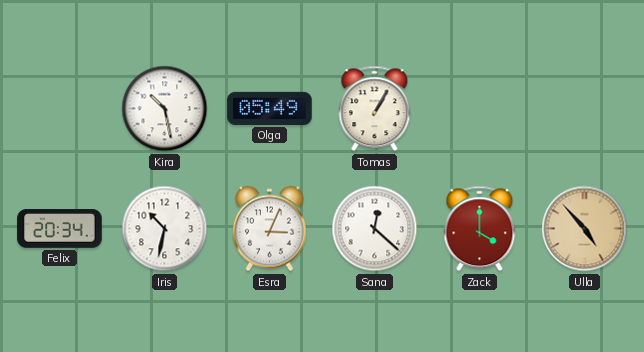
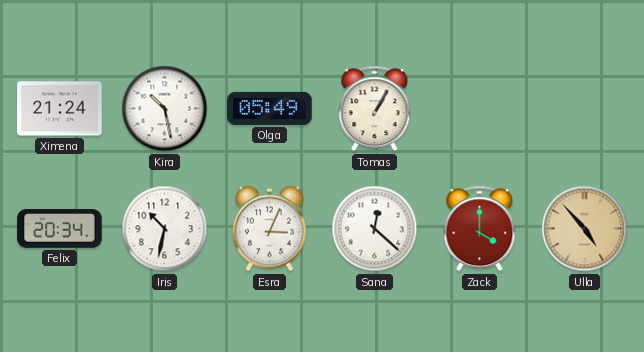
Ximena: none -> 21:24
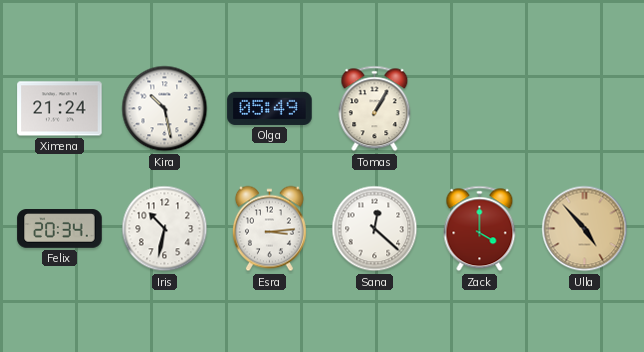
Esra: 3:04 -> 3:14
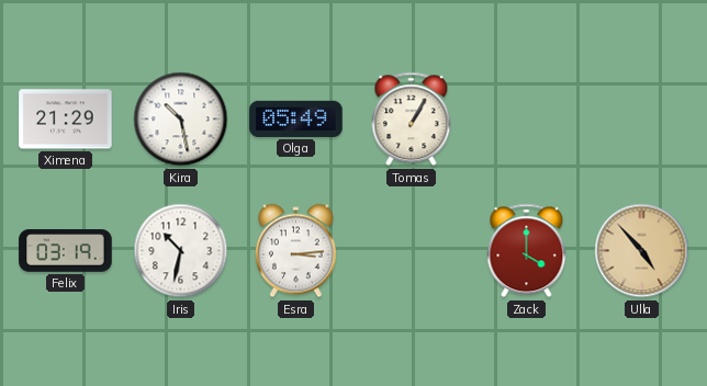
Ximena: 21:24 -> 21:29
Felix: 20:34 -> 03:19
Sana: 12:22 -> none
